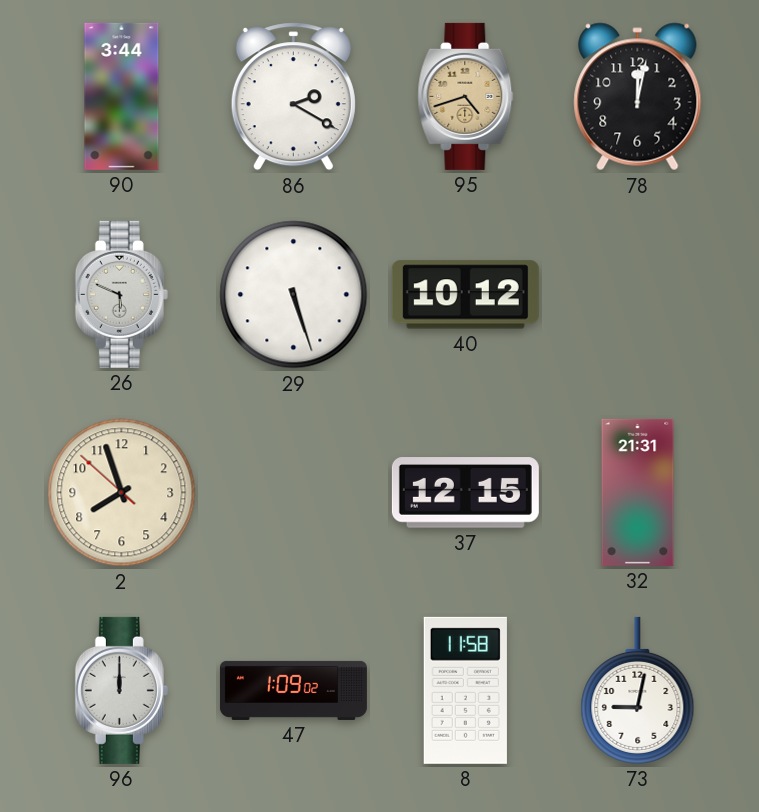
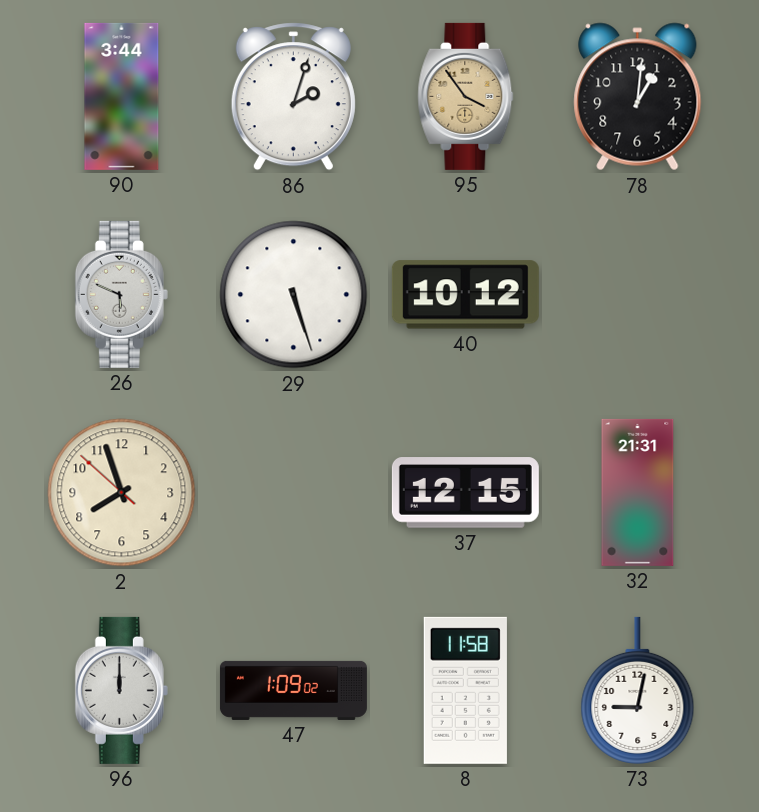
86: 2:20 -> 2:03
95: 4:42 -> 3:54
78: 12:02 -> 1:01
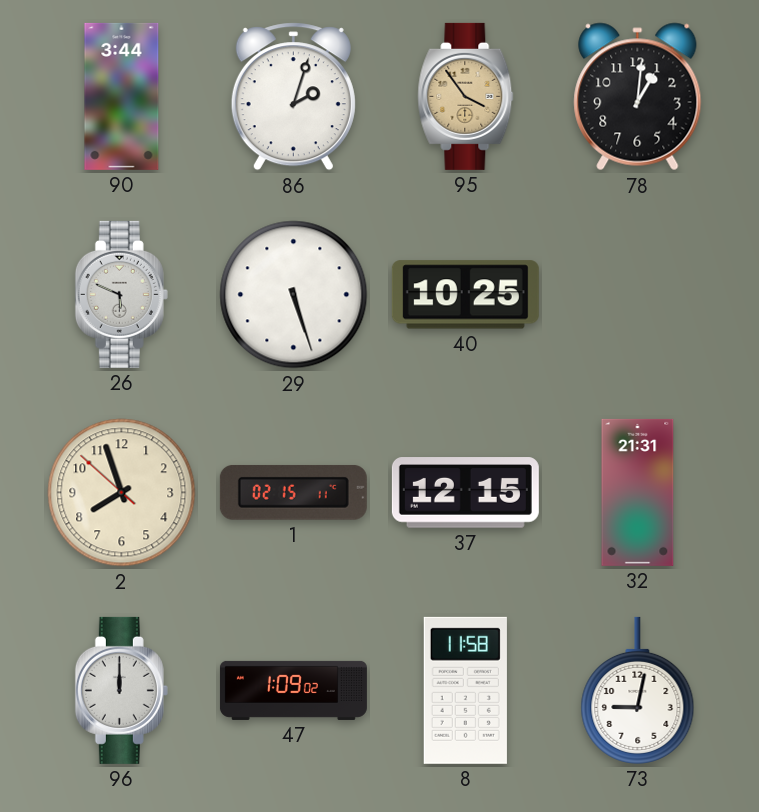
40: 10:12 -> 10:25
1: none -> 02:15
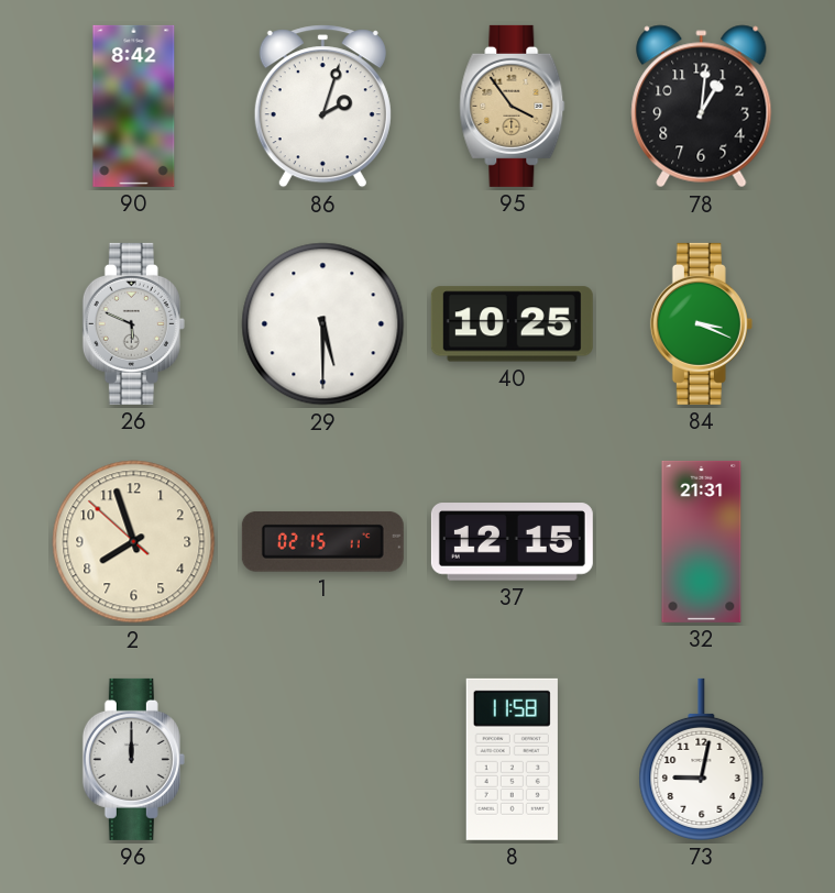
90: 3:44 -> 8:42
29: 5:27 -> 5:30
84: none -> 3:19
47: 1:09 -> none
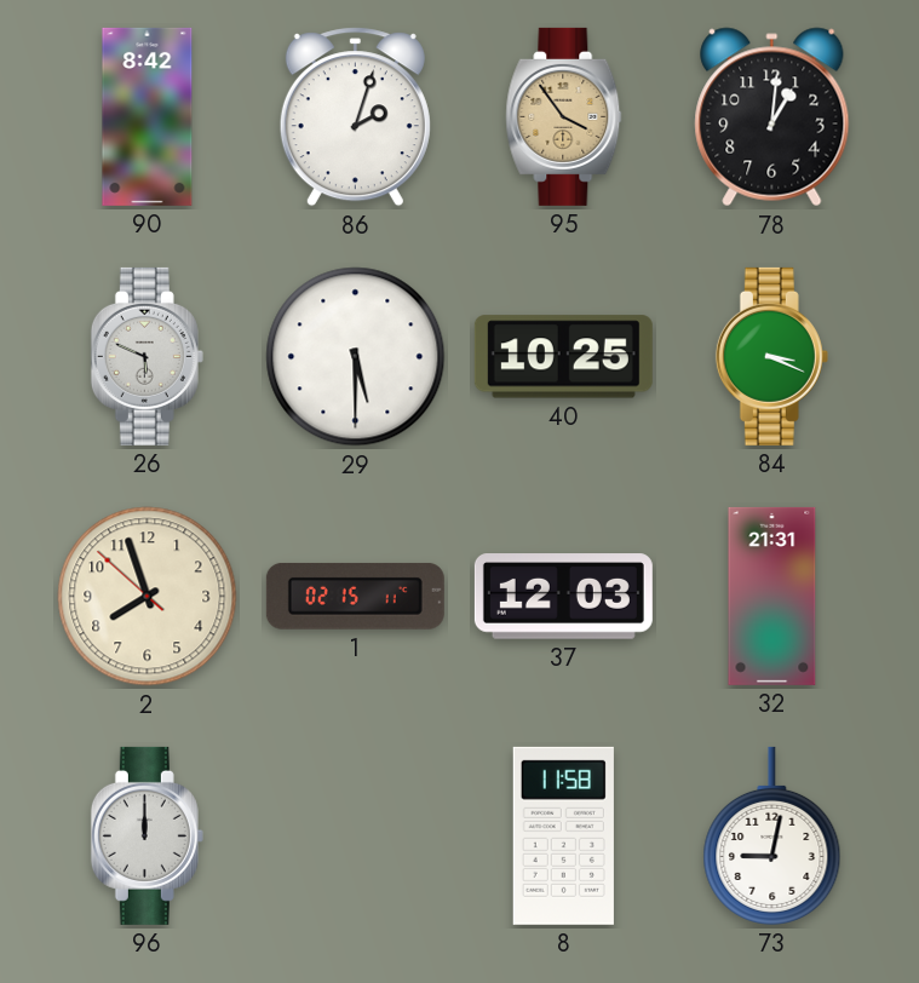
37: 12:15 -> 12:03
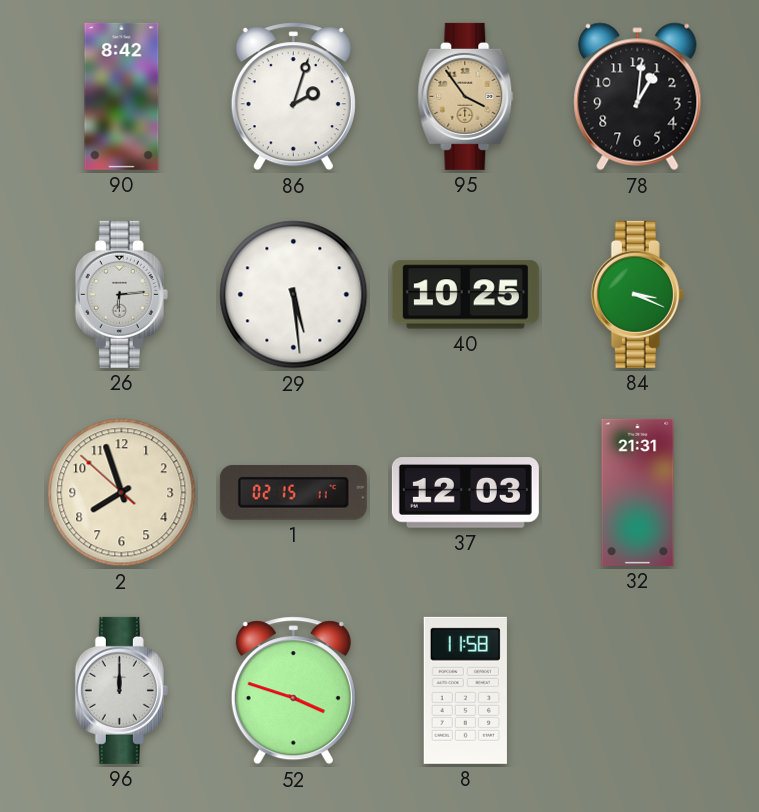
26: 5:49 -> 6:14
29: 5:30 -> 5:29
52: none -> 3:48
73: 9:02 -> none
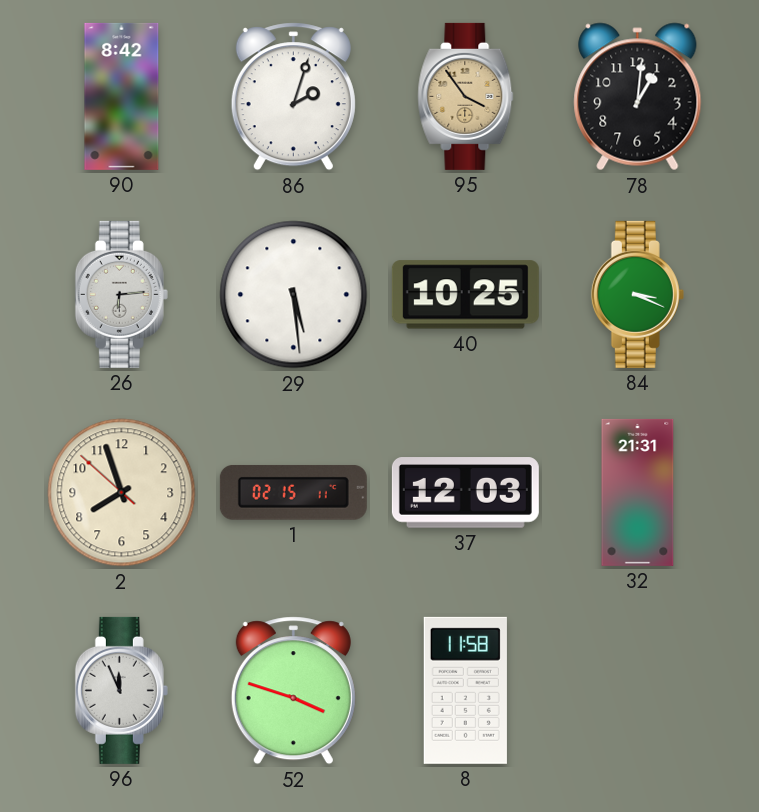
96: 12:00 -> 11:56
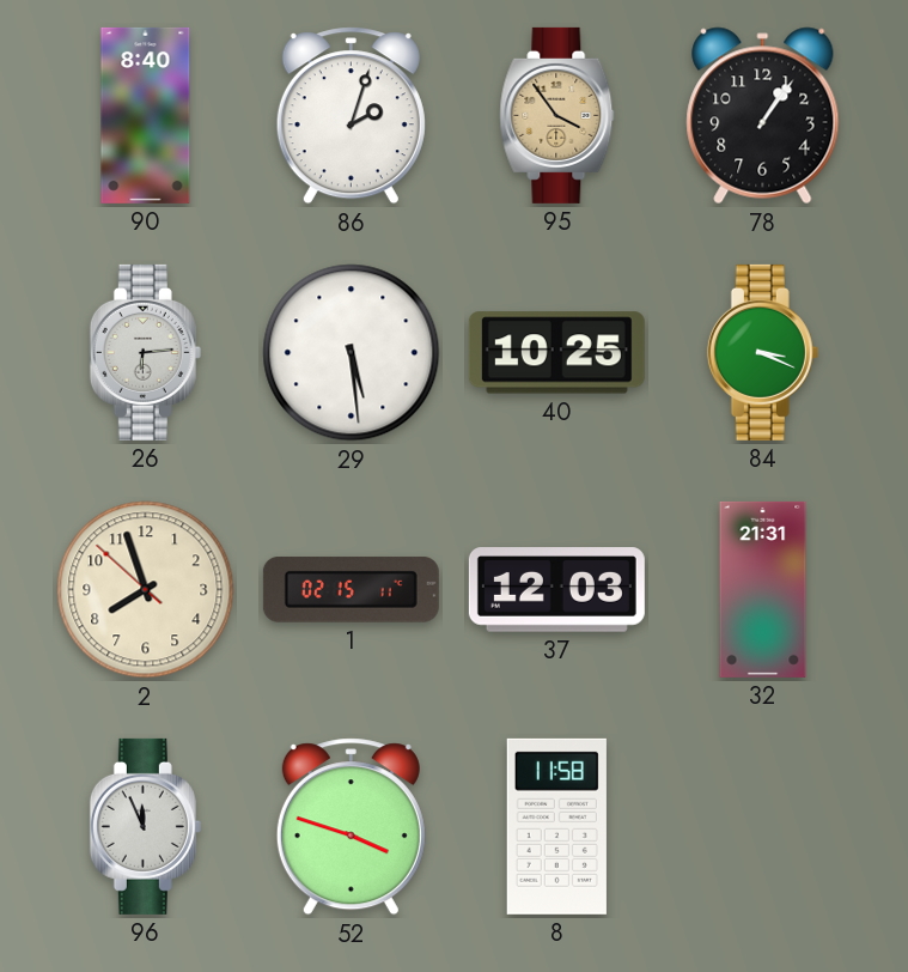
90: 8:42 -> 8:40
78: 1:01 -> 1:06
